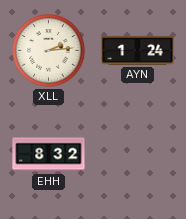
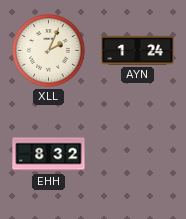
XLL: 2:14 -> 2:04
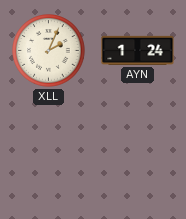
EHH: 8:32 -> none
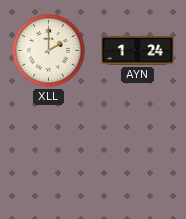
XLL: 2:04 -> 2:00
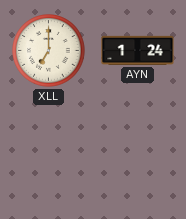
XLL: 2:00 -> 7:00
